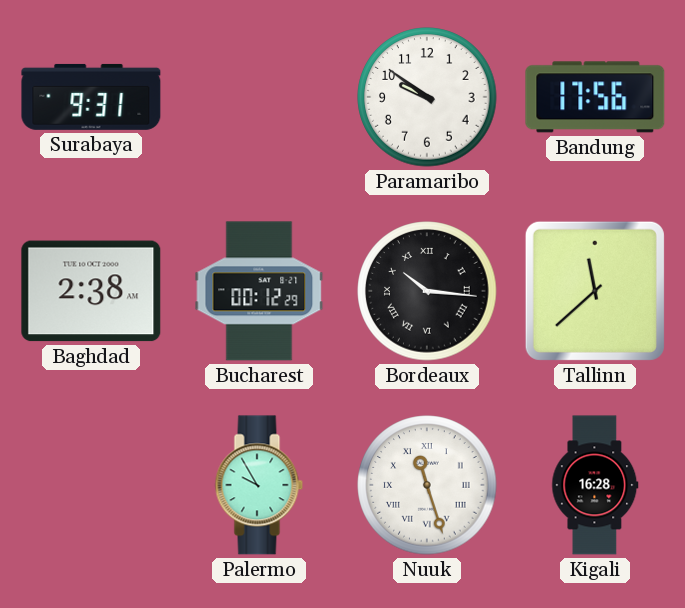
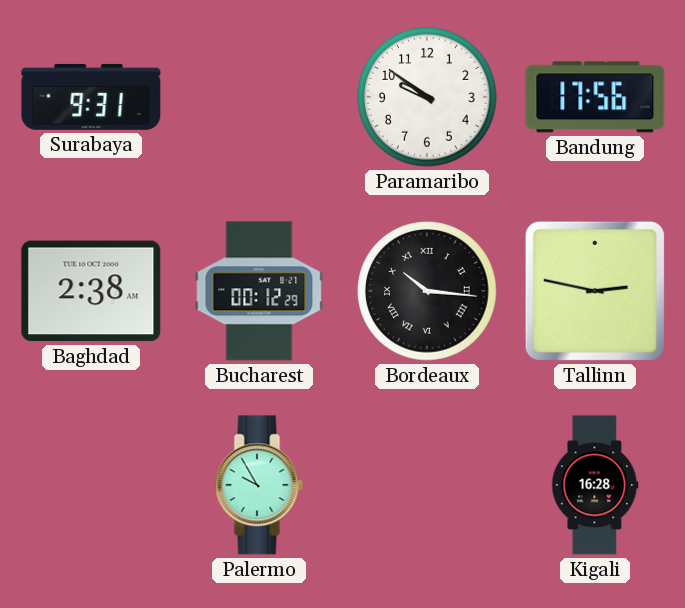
Tallinn: 11:38 -> 2:47
Nuuk: 11:27 -> none
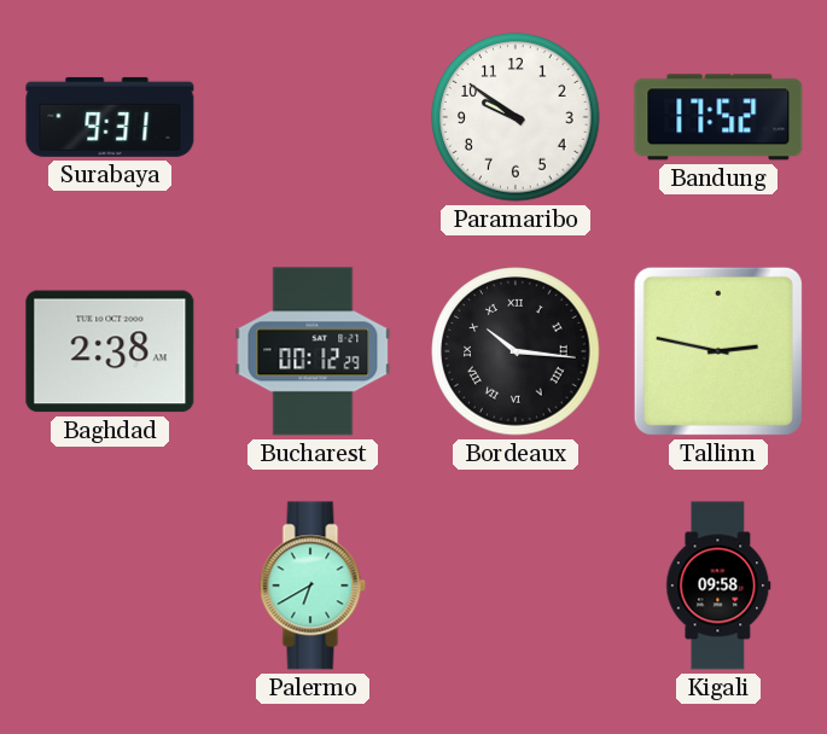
Bandung: 17:56 -> 17:52
Palermo: 9:55 -> 6:40
Kigali: 16:28 -> 09:58
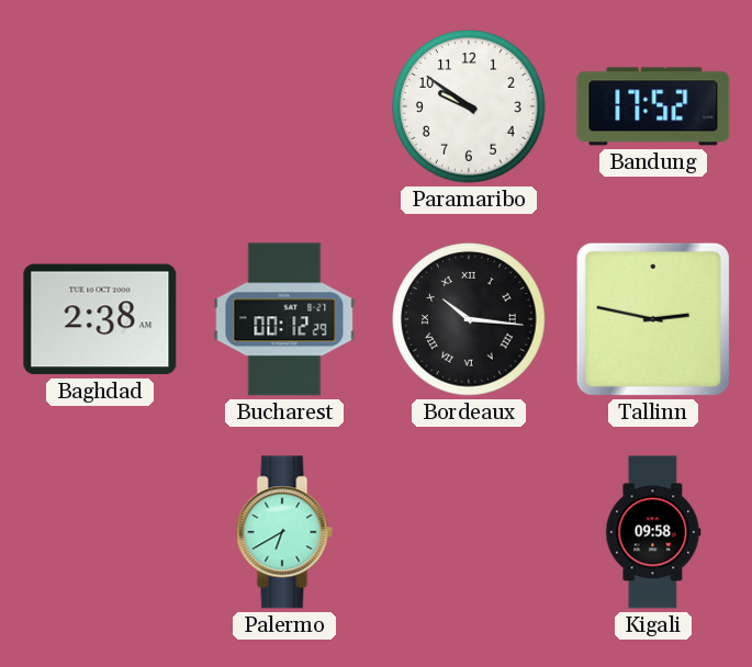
Surabaya: 9:31 -> none
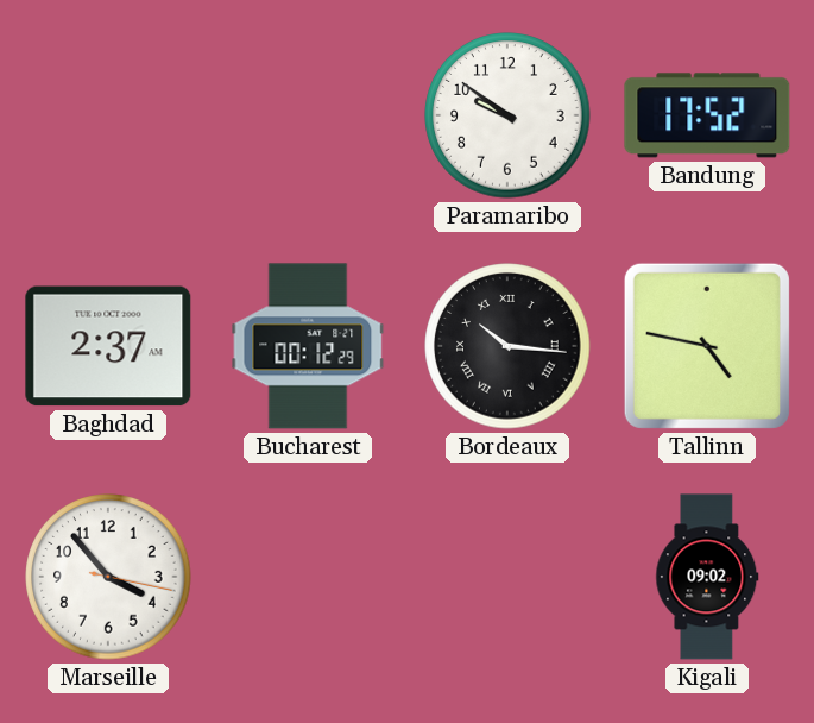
Baghdad: 2:38 -> 2:37
Tallinn: 2:47 -> 4:47
Marseille: none -> 3:53
Palermo: 6:40 -> none
Kigali: 09:58 -> 09:02
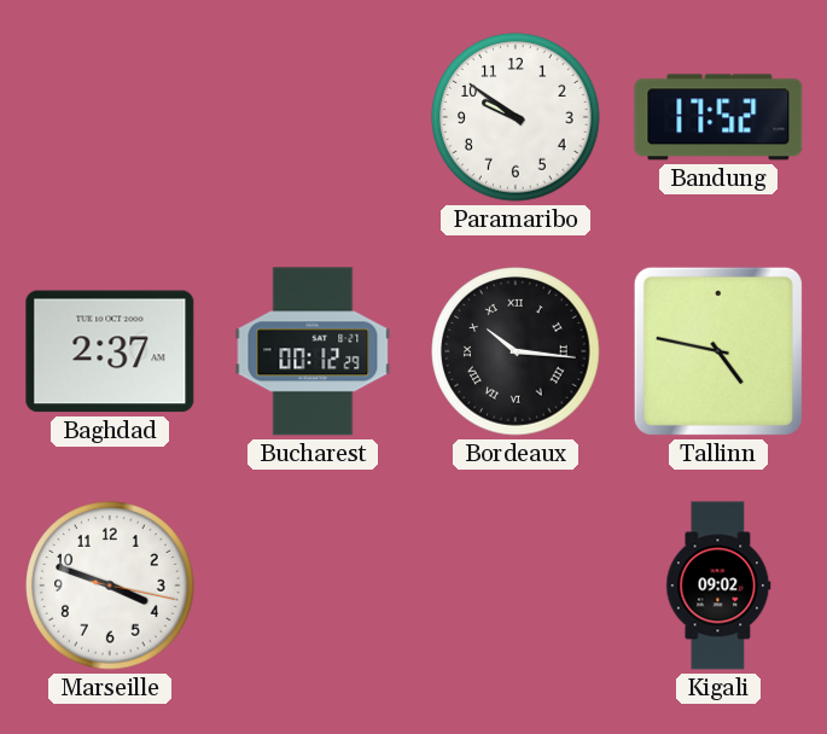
Marseille: 3:53 -> 3:48
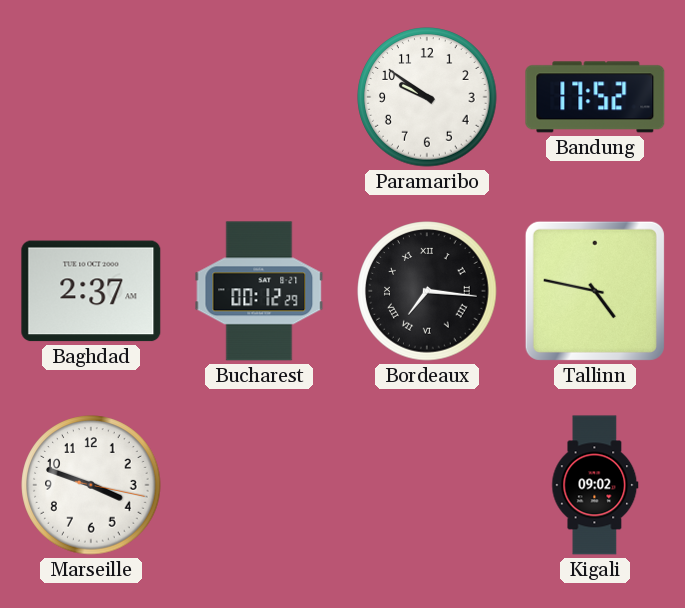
Bordeaux: 10:16 -> 7:16
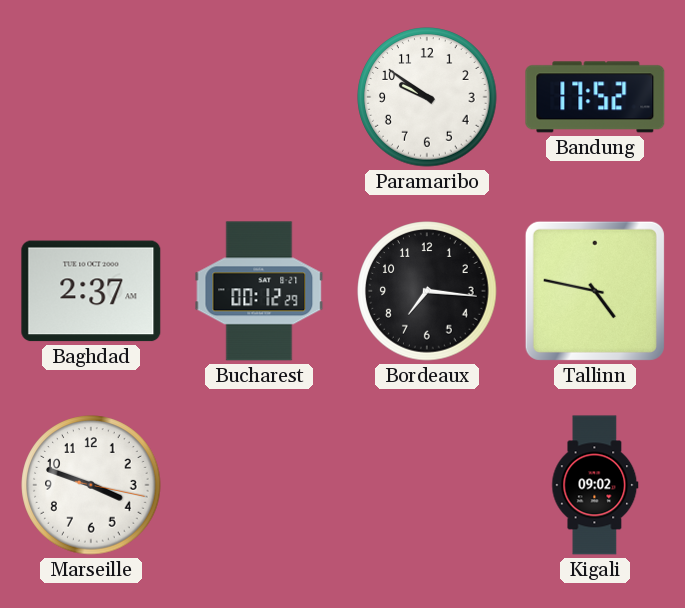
Bordeaux numerals: Roman -> Arabic
